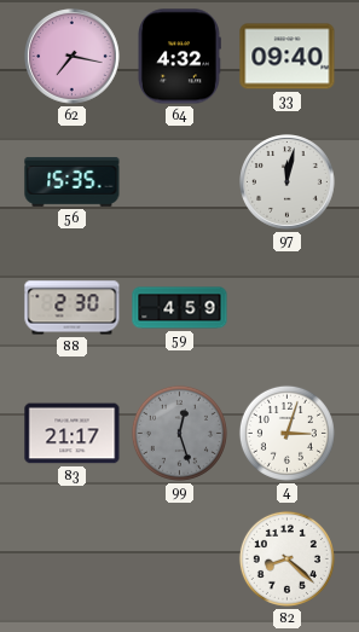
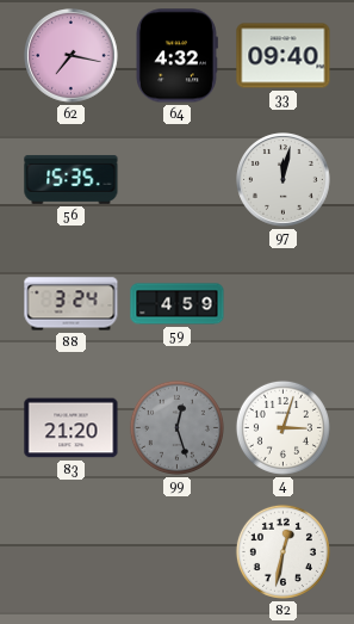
88: 2:30 -> 3:24
83: 21:17 -> 21:20
82: 8:22 -> 12:32
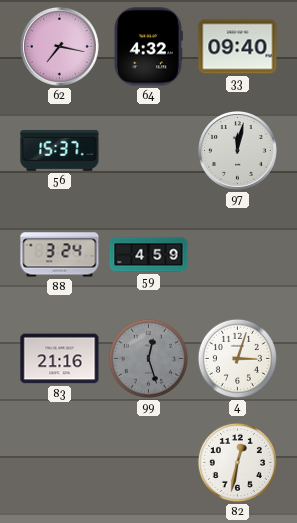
56: 15:35 -> 15:37
83: 21:20 -> 21:16
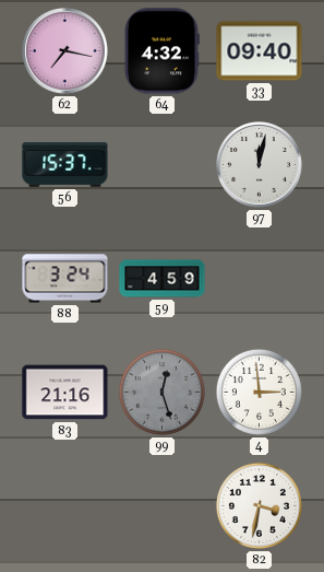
4: 3:03 -> 2:59
82: 12:32 -> 3:32
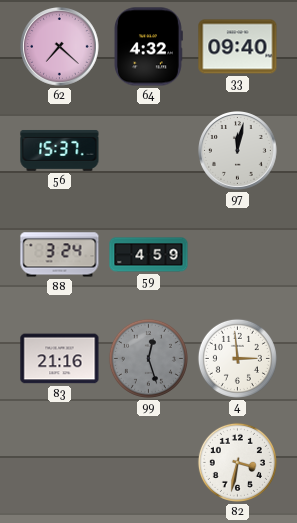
62: 7:17 -> 7:22
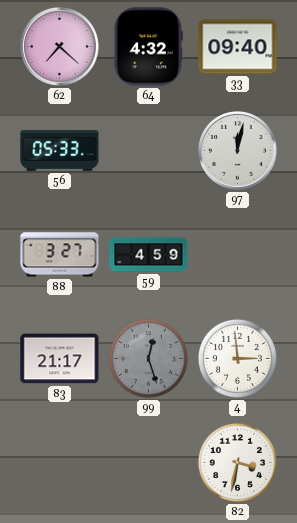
56: 15:37 -> 05:33
88: 3:24 -> 3:27
83: 21:16 -> 21:17
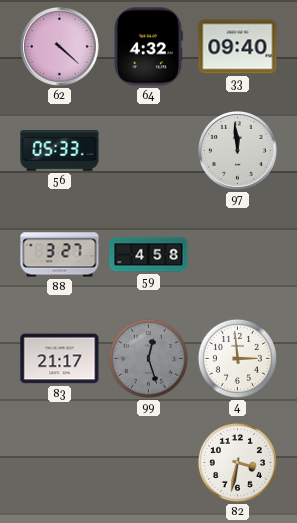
62: 7:22 -> 4:22
97: 12:02 -> 11:59
59: 4:59 -> 4:58
